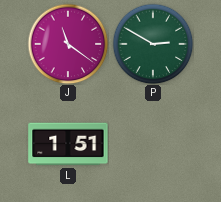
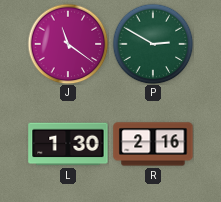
L: 1:51 -> 1:30
R: none -> 2:16
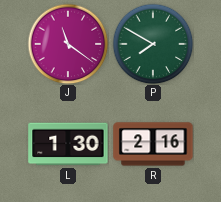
P: 2:50 -> 7:50
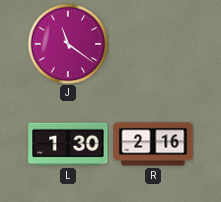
P: 7:50 -> none
